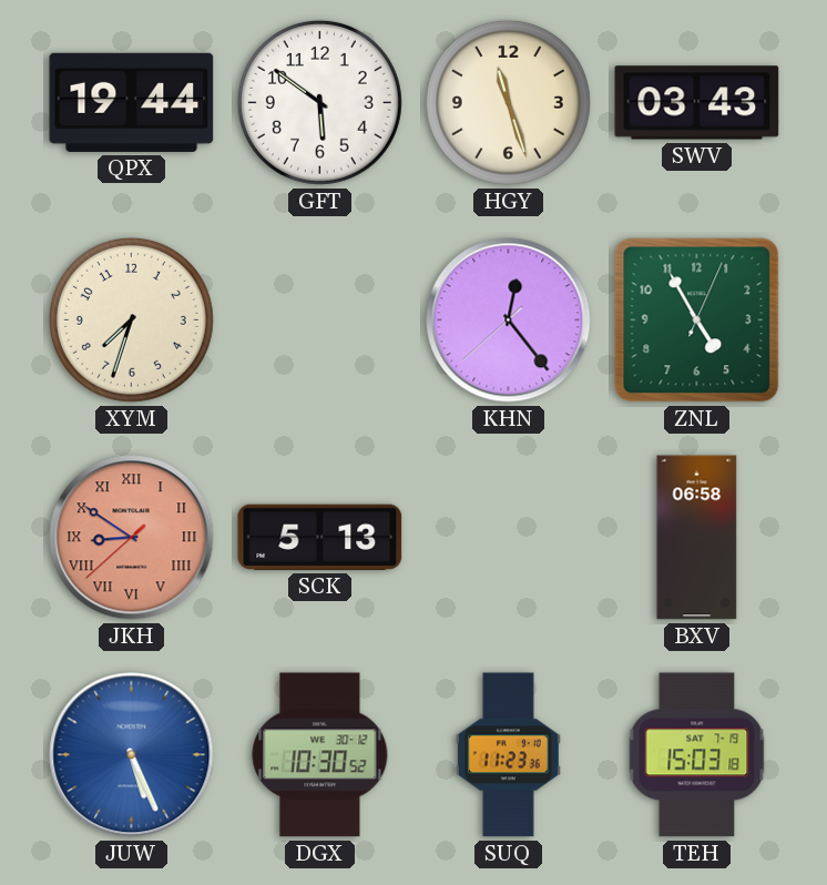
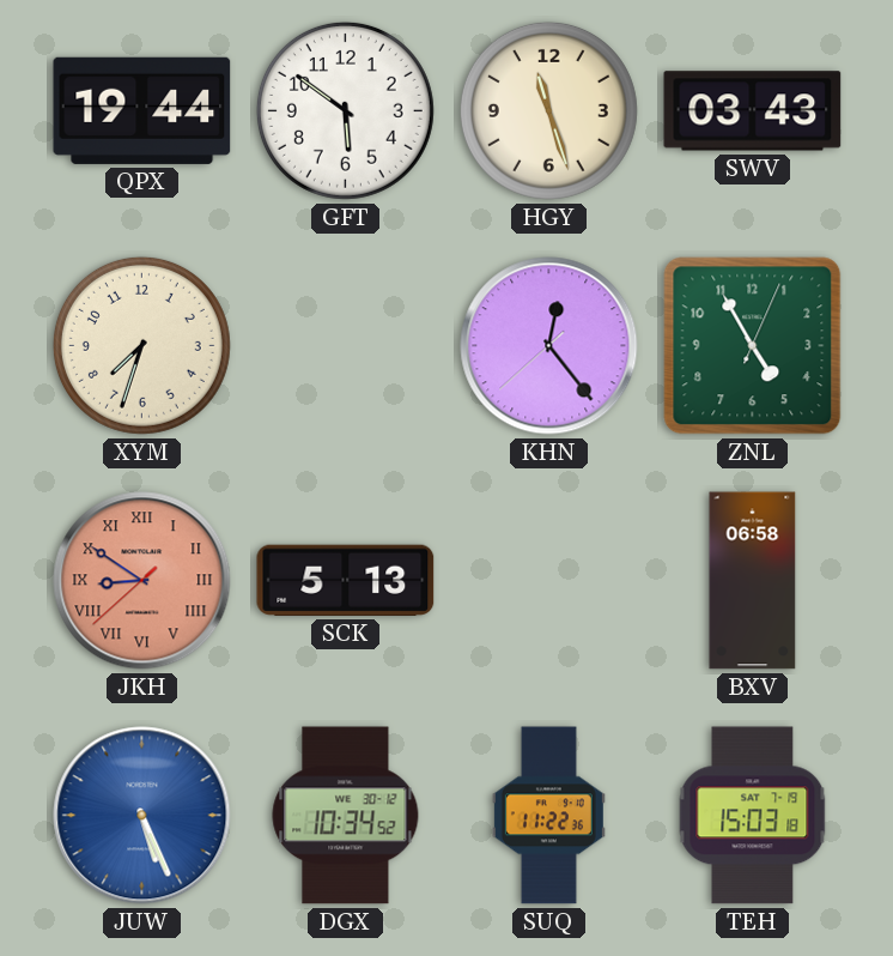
DGX: 10:30 -> 10:34
SUQ: 11:23 -> 11:22
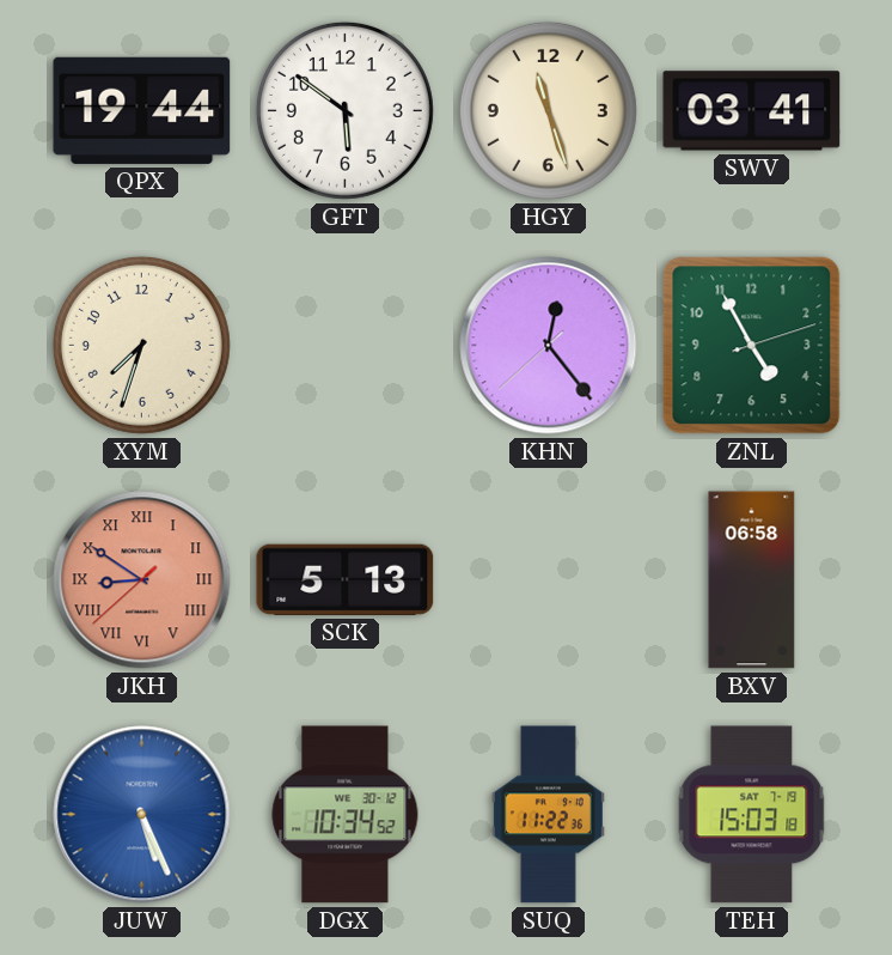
SWV: 03:43 -> 03:41
ZNL: 4:55:04 -> 4:55:12
